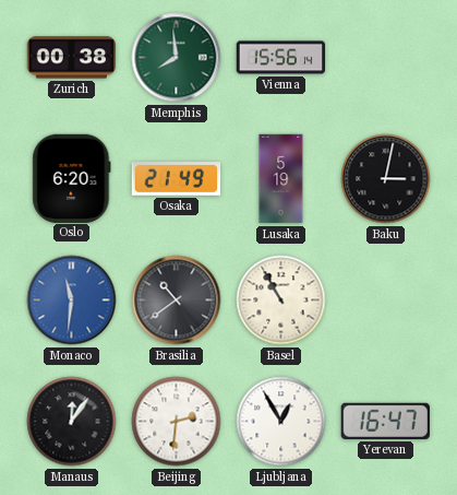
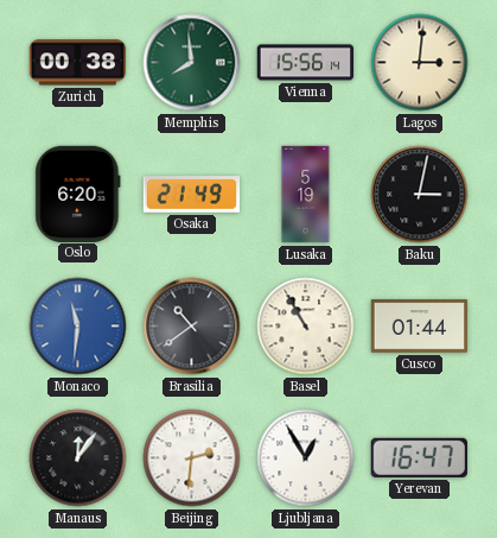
Lagos: none -> 3:01
Cusco: none -> 01:44
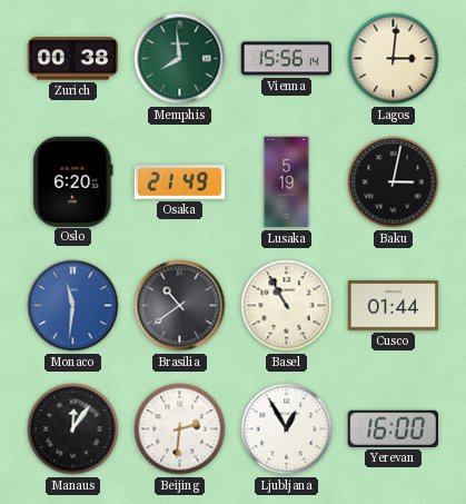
Yerevan: 16:47 -> 16:00
